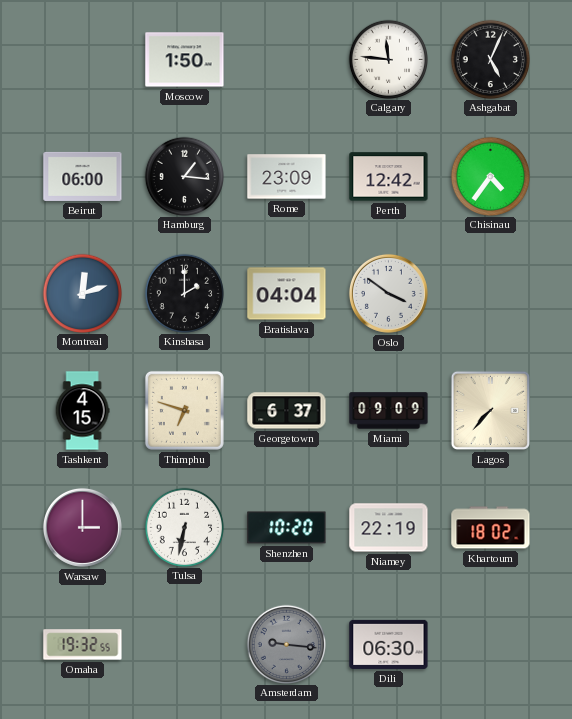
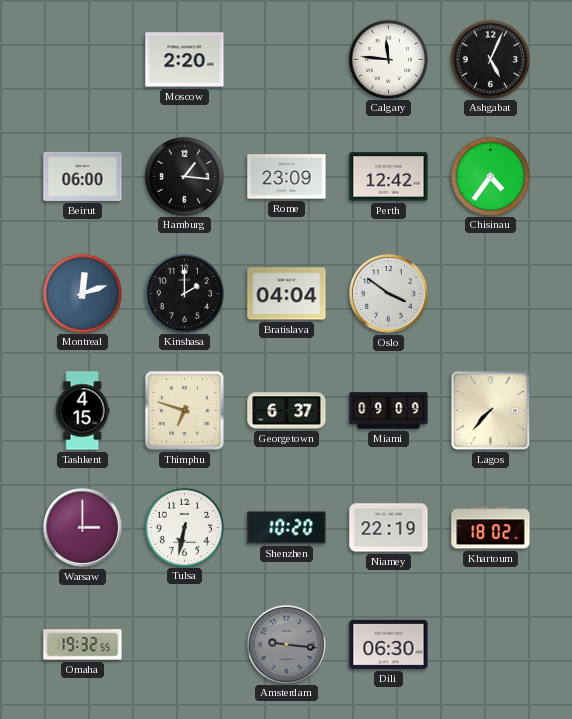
Moscow: 1:50 -> 2:20
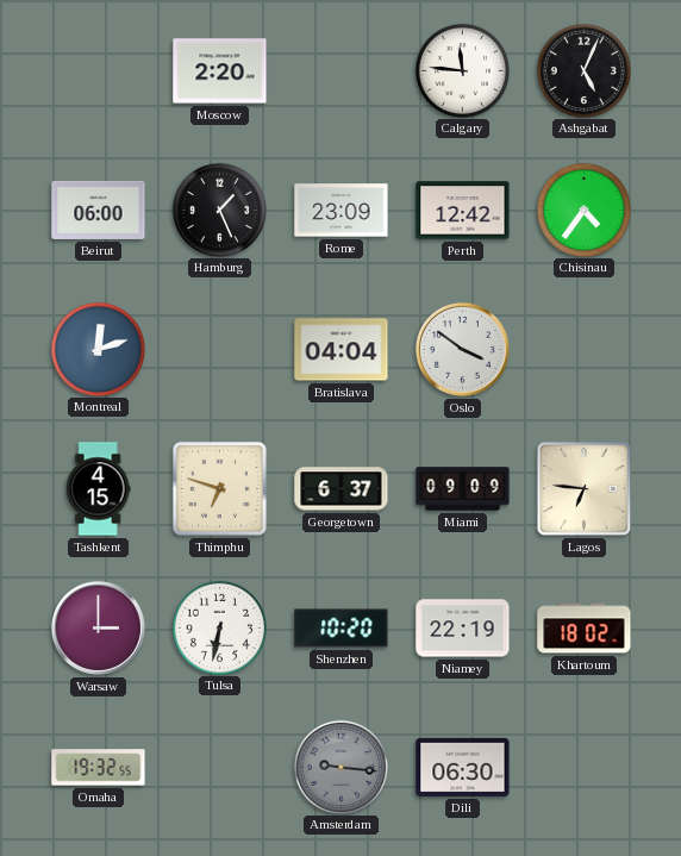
Hamburg: 1:16 -> 1:26
Kinshasa: 2:00 -> none
Lagos: 7:37 -> 6:46
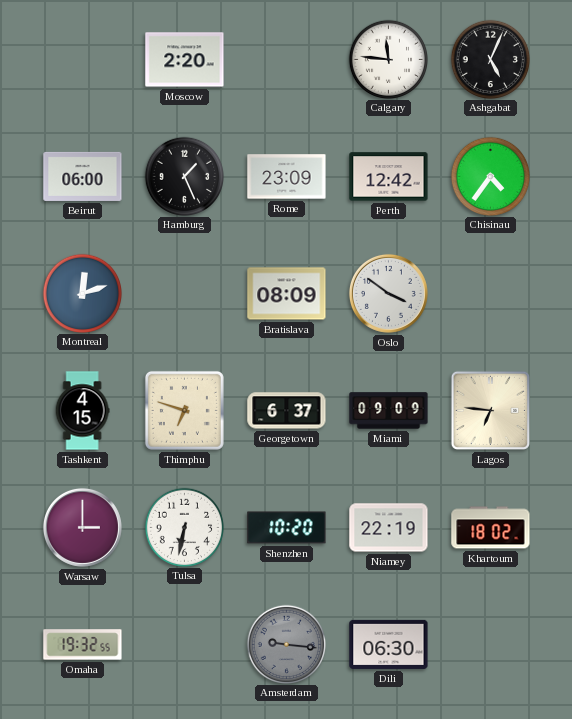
Bratislava: 04:04 -> 08:09
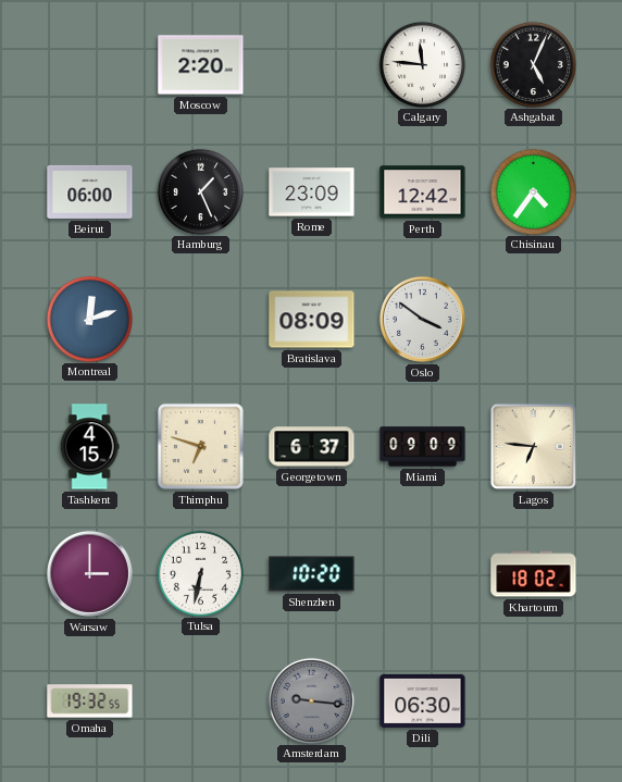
Niamey: 22:19 -> none
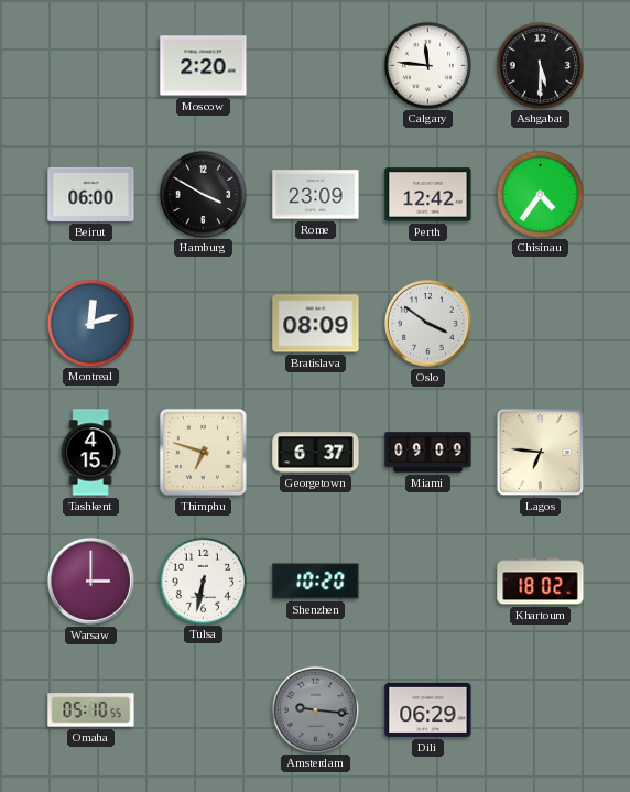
Ashgabat: 5:04 -> 5:30
Hamburg: 1:26 -> 3:50
Omaha: 19:32 -> 05:10
Dili: 06:30 -> 06:29
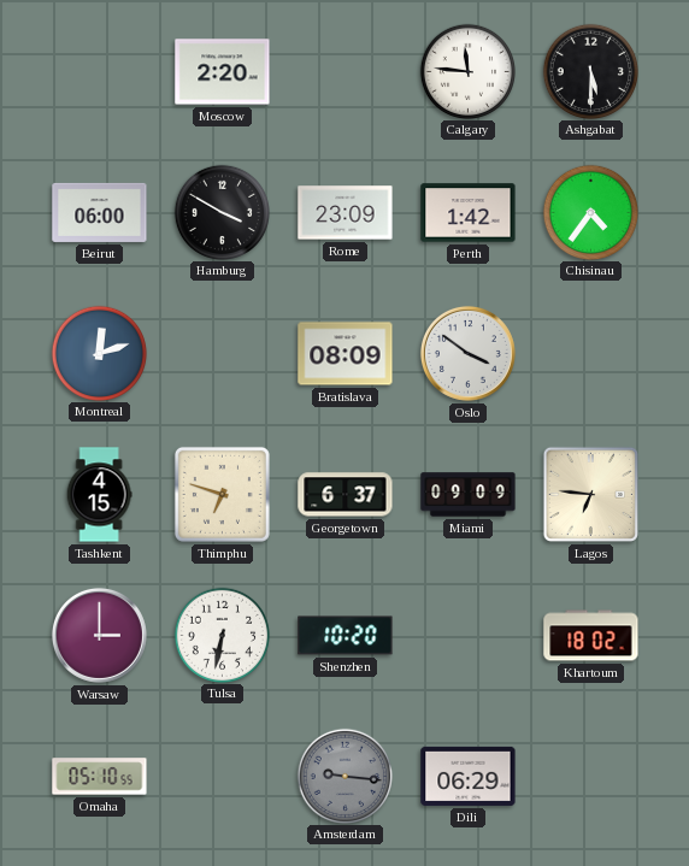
Perth: 12:42 -> 1:42
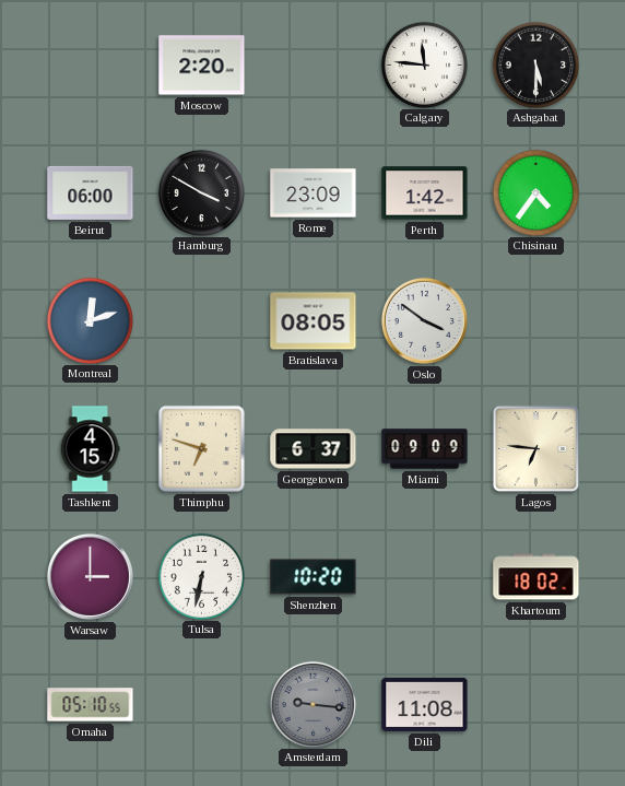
Bratislava: 08:09 -> 08:05
Dili: 06:29 -> 11:08
